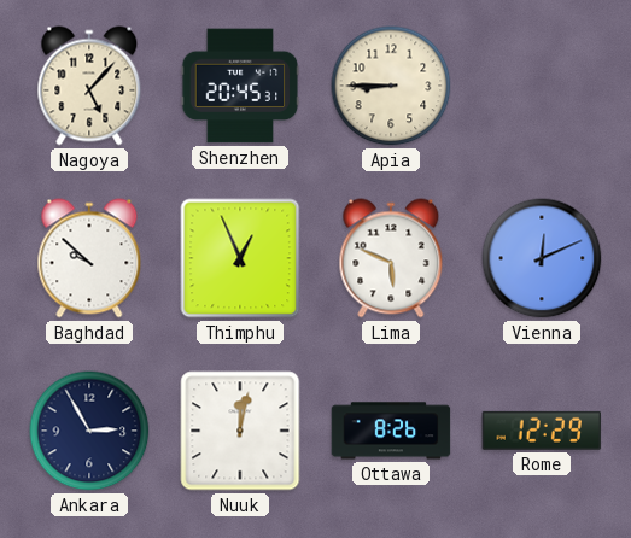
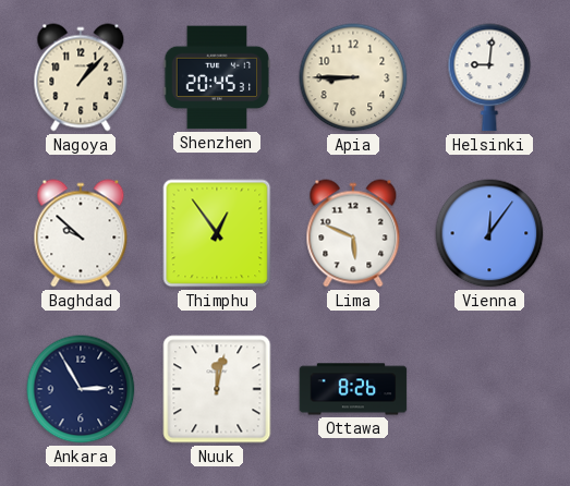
Nagoya: 5:07 -> 1:07
Helsinki: none -> 9:01
Thimphu: 12:56 -> 12:54
Vienna: 12:11 -> 12:06
Rome: 12:29 -> none
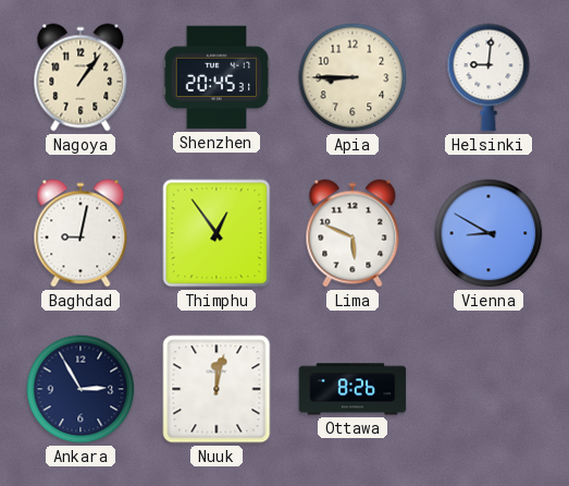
Nagoya: 1:07 -> 1:06
Baghdad: 9:52 -> 9:02
Vienna: 12:06 -> 8:50
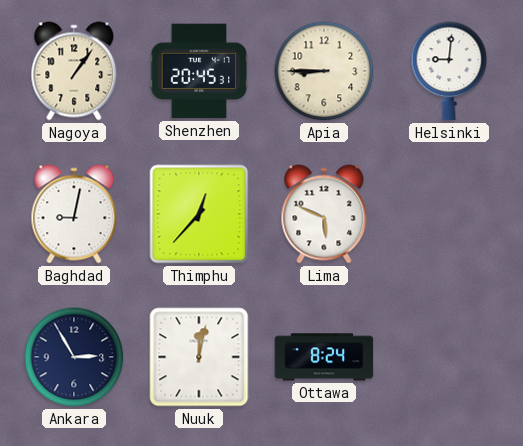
Thimphu: 12:54 -> 12:37
Vienna: 8:50 -> none
Ottawa: 8:26 -> 8:24
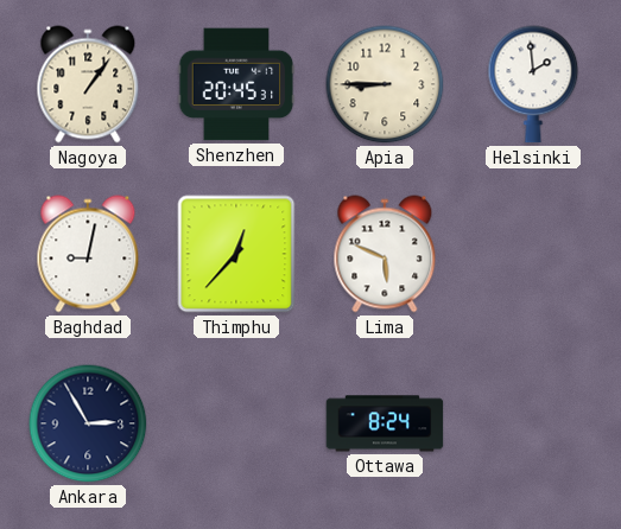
Helsinki: 9:01 -> 1:59
Nuuk: 12:02 -> none
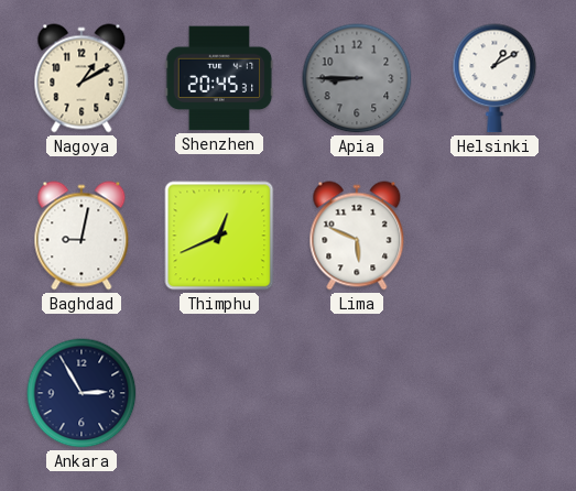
Nagoya: 1:06 -> 1:10
Apia dial: cream -> grey
Helsinki: 1:59 -> 1:10
Thimphu: 12:37 -> 12:41
Ottawa: 8:24 -> none
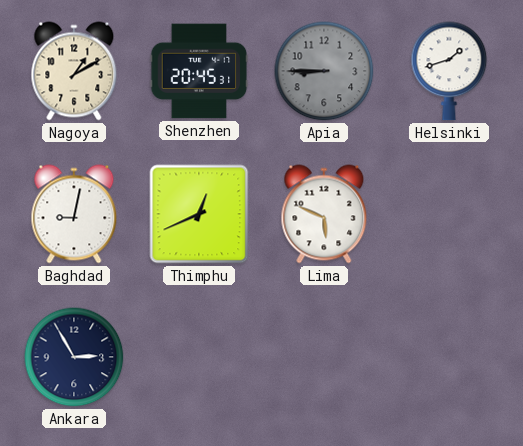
Helsinki: 1:10 -> 1:42
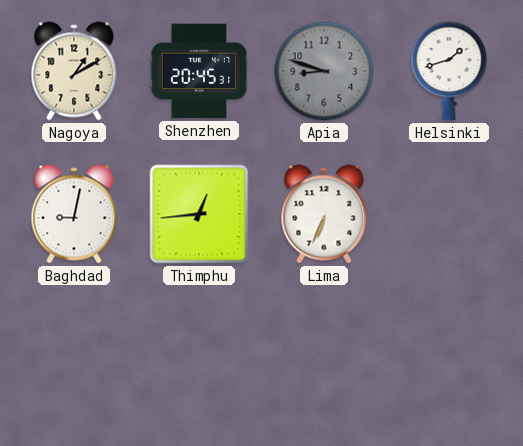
Apia: 8:45 -> 8:48
Thimphu: 12:41 -> 12:44
Lima: 5:49 -> 6:34
Ankara: 2:55 -> none
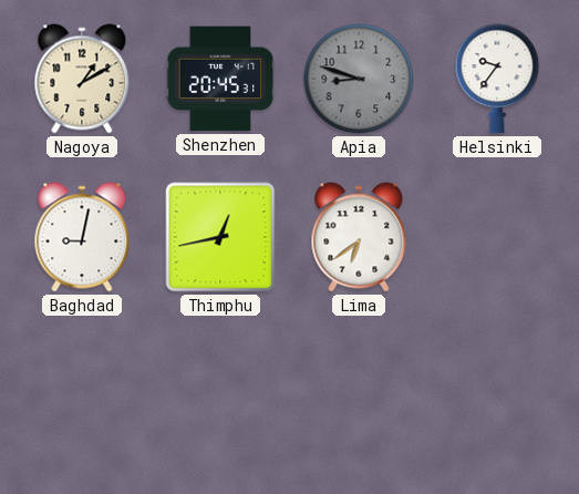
Helsinki: 1:42 -> 9:36
Thimphu: 12:44 -> 12:43
Lima: 6:34 -> 6:39
